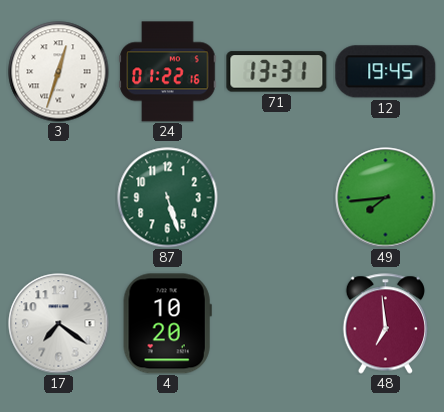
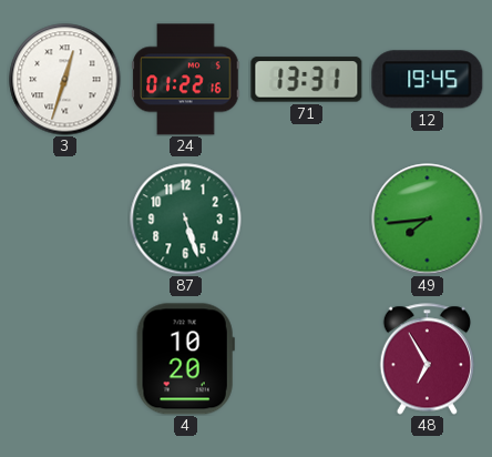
17: 7:21 -> none
48: 6:59 -> 6:55
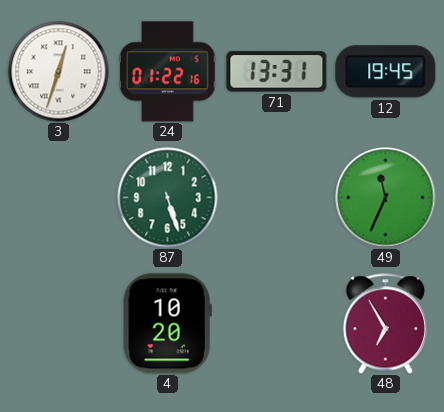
49: 7:44 -> 11:34
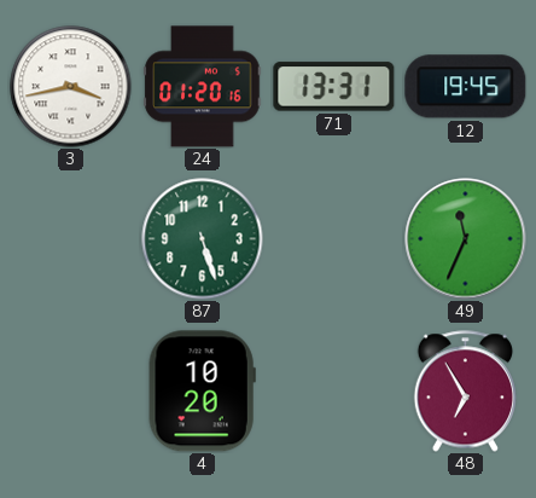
3: 12:33 -> 3:43
24: 01:22 -> 01:20
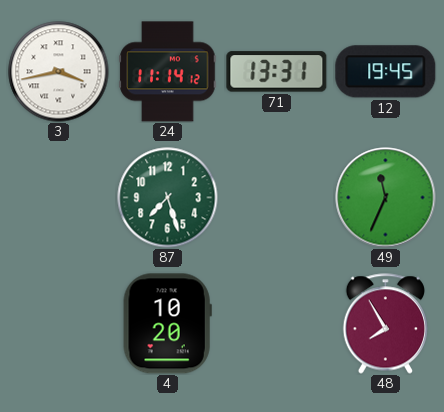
24: 01:20 -> 11:14
87: 5:27 -> 7:27
48: 6:55 -> 7:55
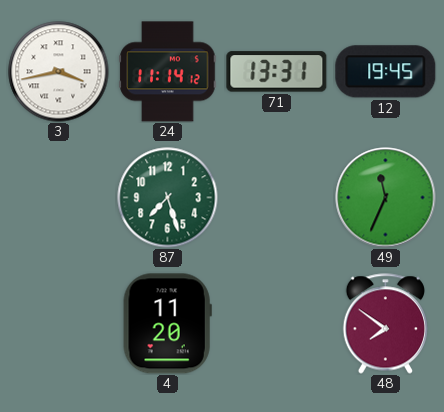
4: 10:20 -> 11:20
48: 7:55 -> 7:51
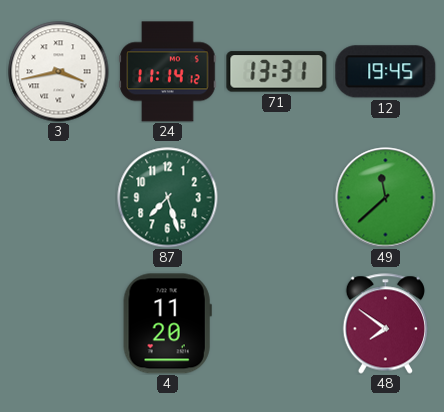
49: 11:34 -> 11:38
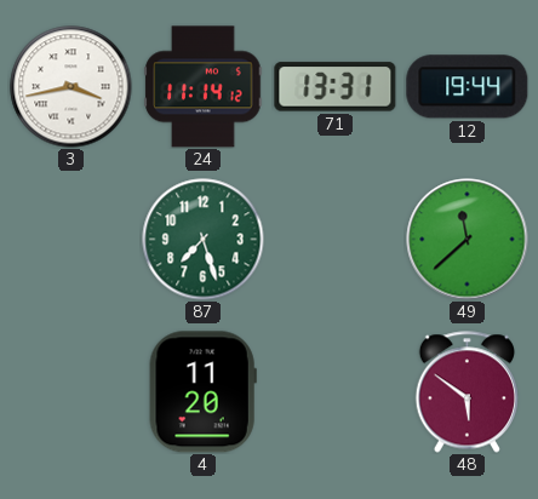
12: 19:45 -> 19:44
48: 7:51 -> 5:51
